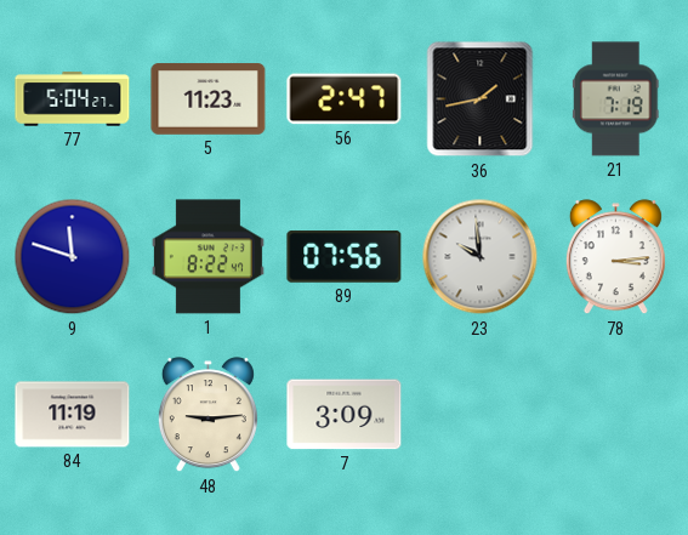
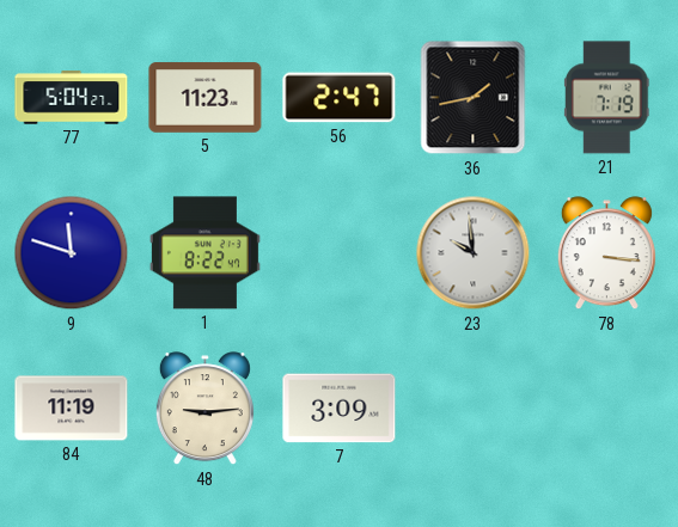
89: 07:56 -> none
78: 3:14 -> 3:16
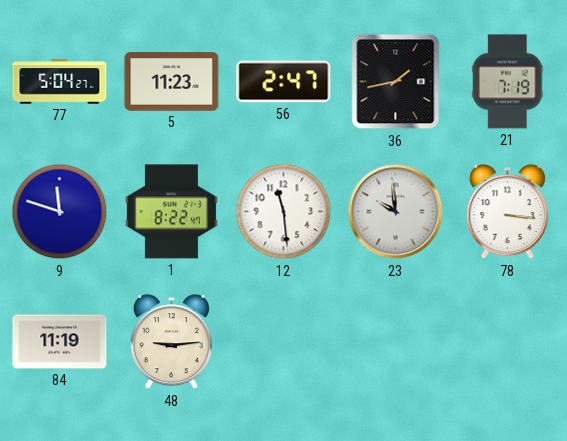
12: none -> 11:29
7: 3:09 -> none
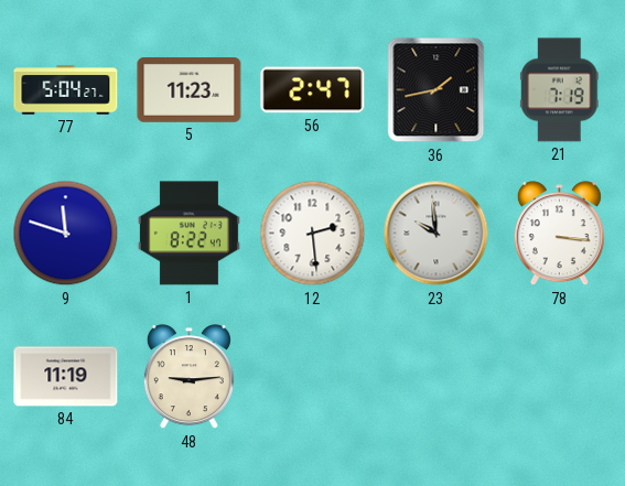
12: 11:29 -> 2:29
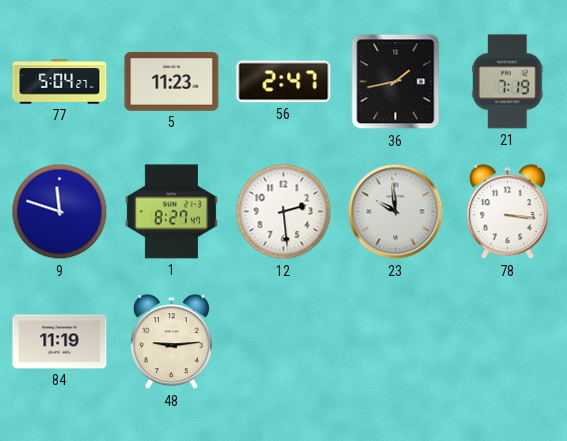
1: 8:22 -> 8:27
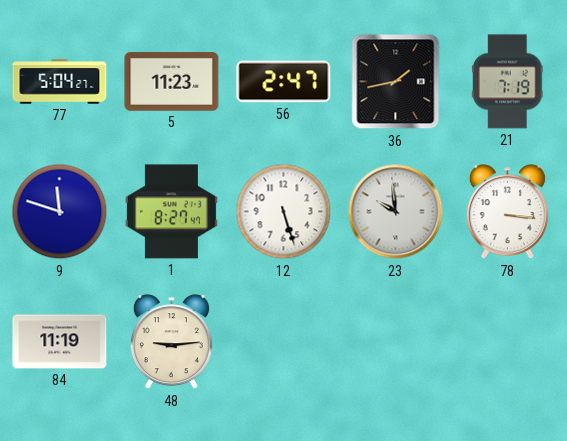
12: 2:29 -> 5:27
